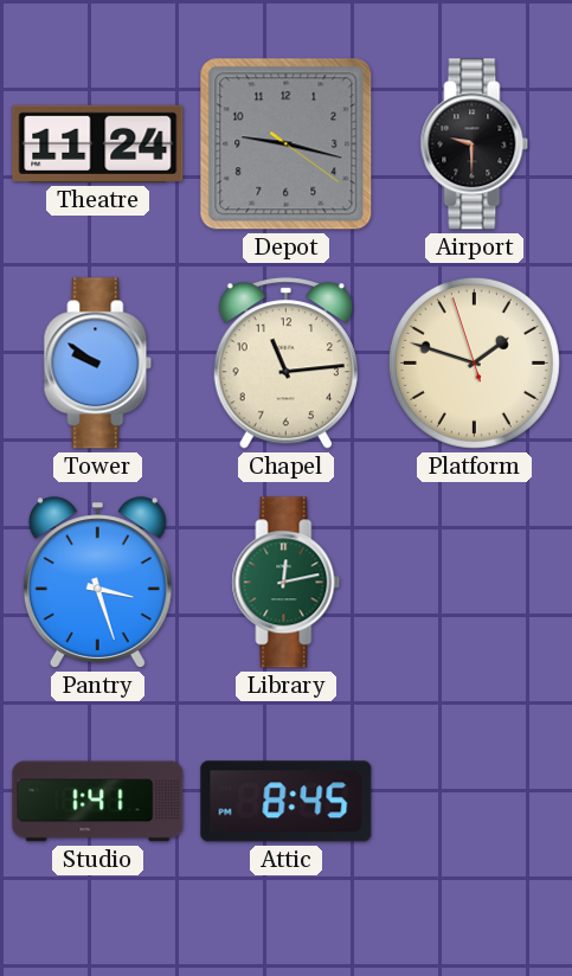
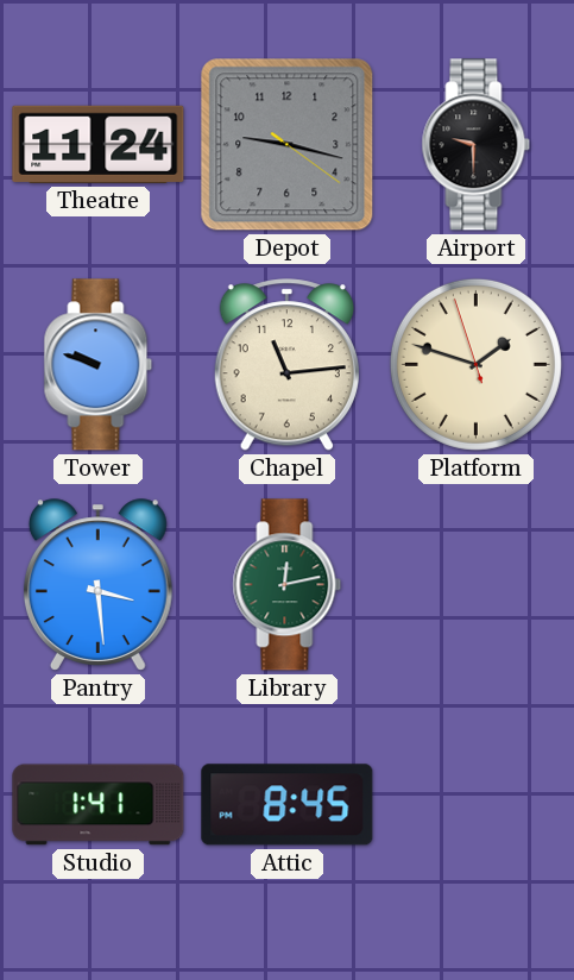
Tower: 9:51 -> 9:48
Pantry: 3:27 -> 3:29
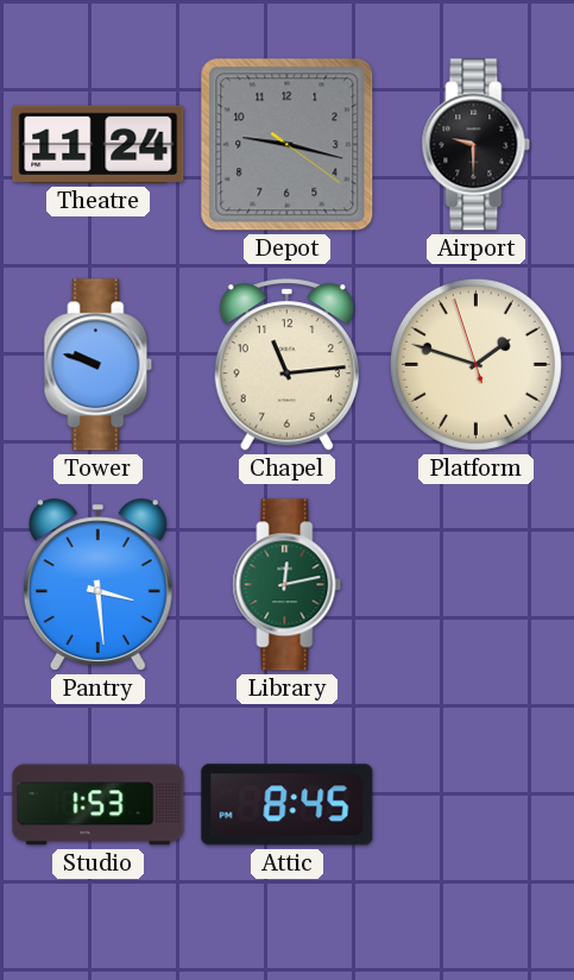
Studio: 1:41 -> 1:53
